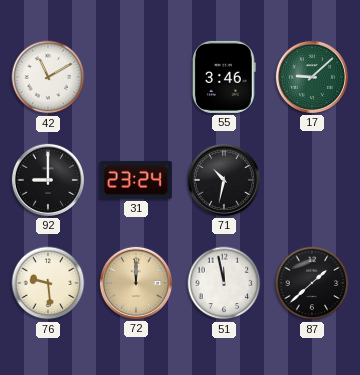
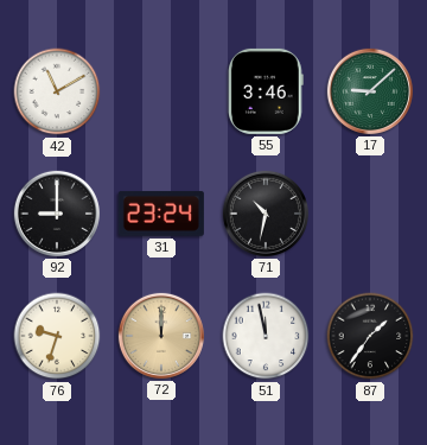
76: 9:29 -> 9:33
87: 1:38 -> 1:36
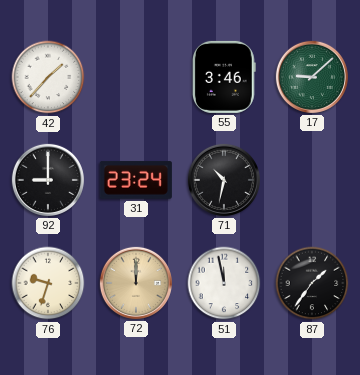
42: 11:10 -> 1:37
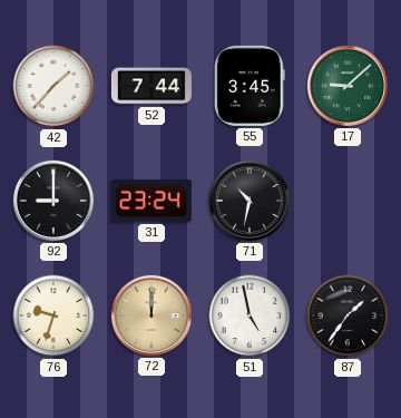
52: none -> 7:44
55: 3:46 -> 3:45
51: 11:58 -> 4:58
